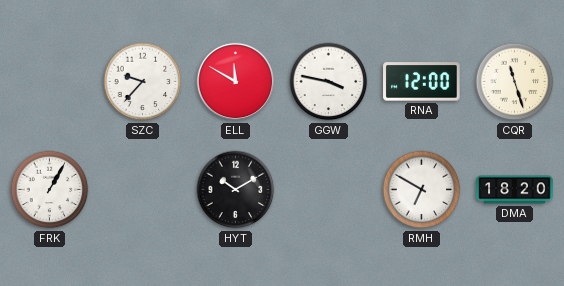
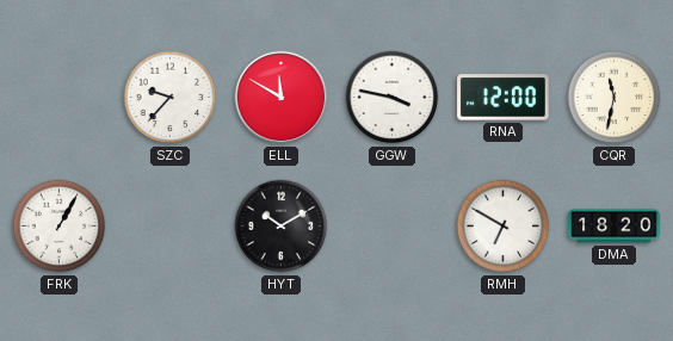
CQR: 11:27 -> 11:32
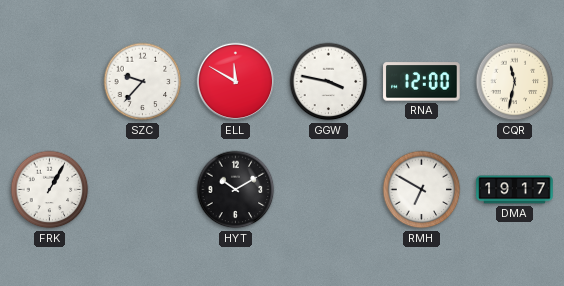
DMA: 18:20 -> 19:17
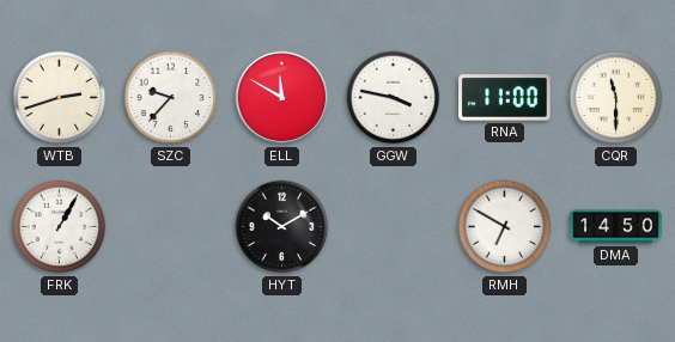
WTB: none -> 2:42
RNA: 12:00 -> 11:00
CQR: 11:32 -> 11:30
DMA: 19:17 -> 14:50
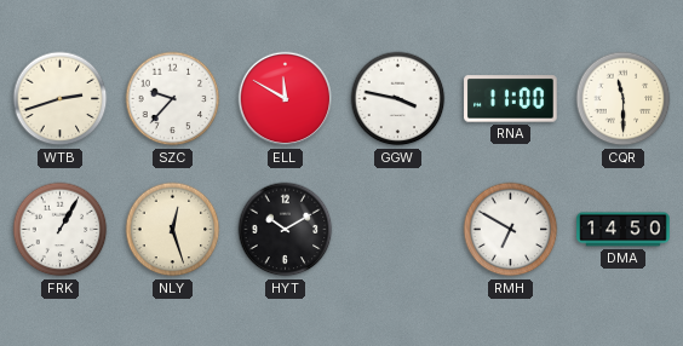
NLY: none -> 12:27
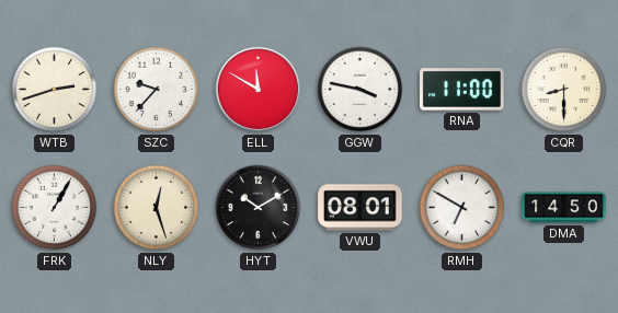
CQR: 11:30 -> 8:30
VWU: none -> 08:01
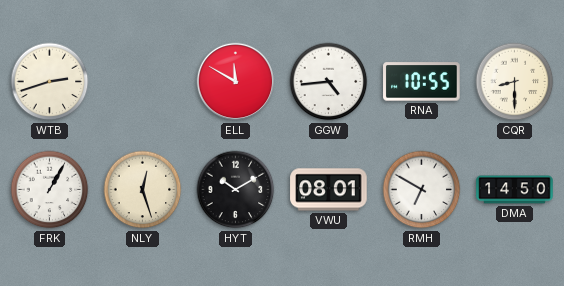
SZC: 9:37 -> none
GGW: 3:47 -> 4:44
RNA: 11:00 -> 10:55
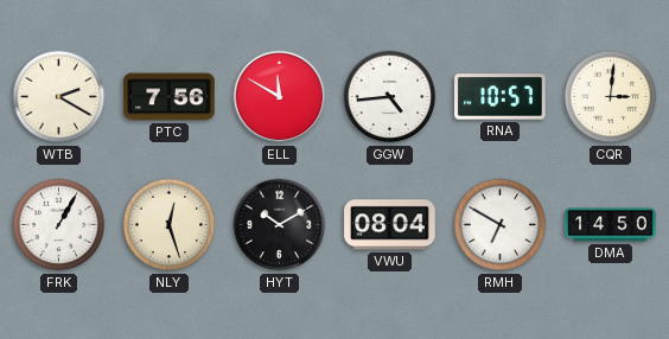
WTB: 2:42 -> 2:20
PTC: none -> 7:56
RNA: 10:55 -> 10:57
CQR: 8:30 -> 3:01
VWU: 08:01 -> 08:04
